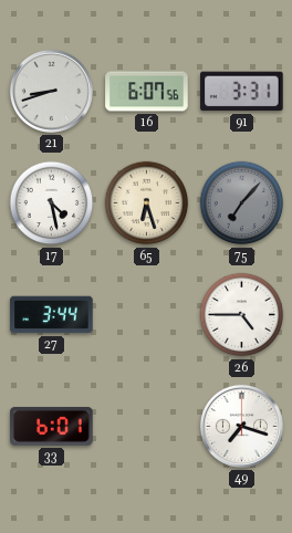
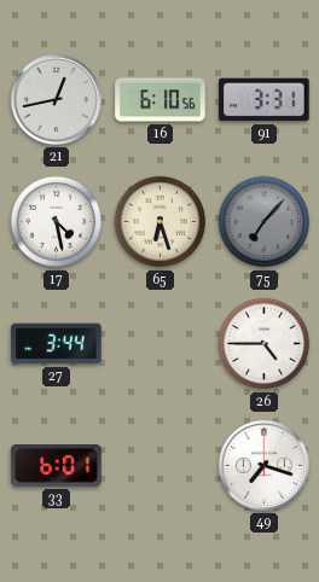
21: 8:42 -> 12:43
16: 6:07 -> 6:10
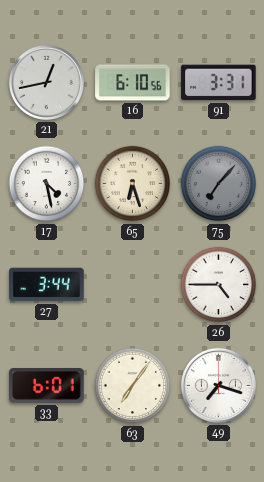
63: none -> 7:06
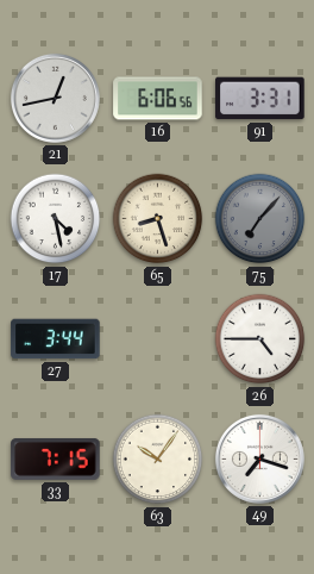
16: 6:10 -> 6:06
65: 6:27 -> 8:27
33: 6:01 -> 7:15
63: 7:06 -> 10:06
